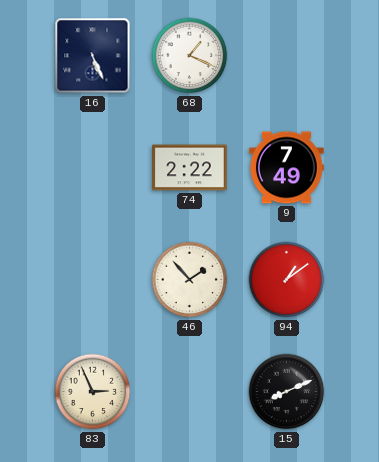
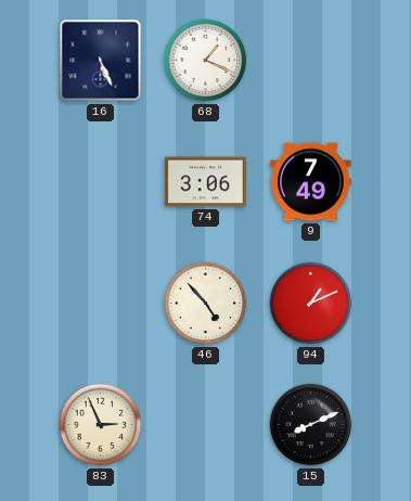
74: 2:22 -> 3:06
46: 1:53 -> 4:53
94: 1:09 -> 1:11
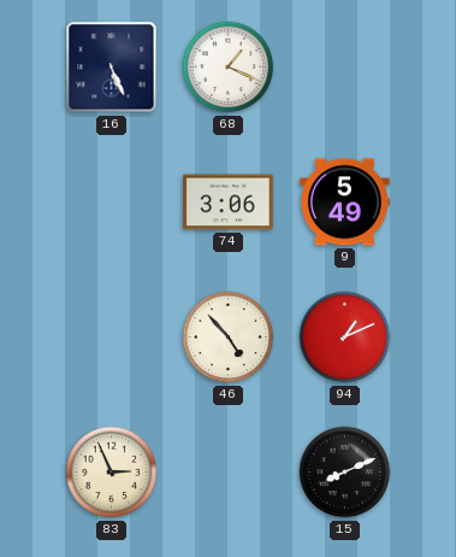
9: 7:49 -> 5:49
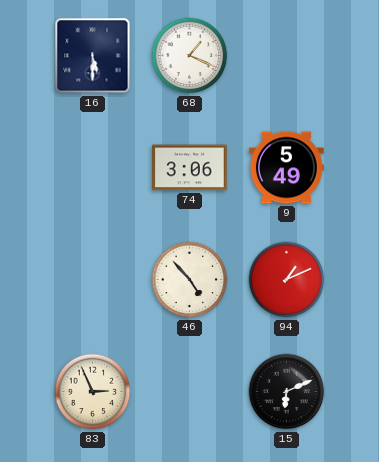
16: 5:26 -> 5:30
15: 8:11 -> 6:11
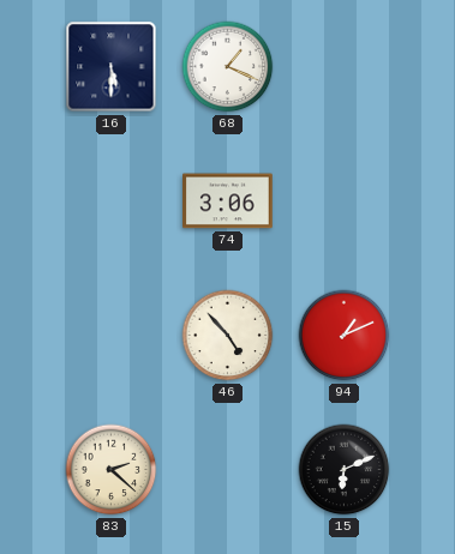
9: 5:49 -> none
83: 2:56 -> 2:22
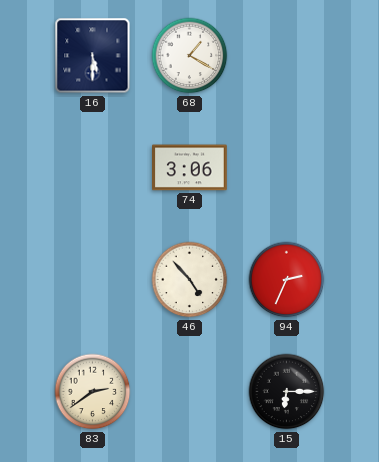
68: 1:19 -> 1:20
94: 1:11 -> 2:34
83: 2:22 -> 2:39
15: 6:11 -> 6:15
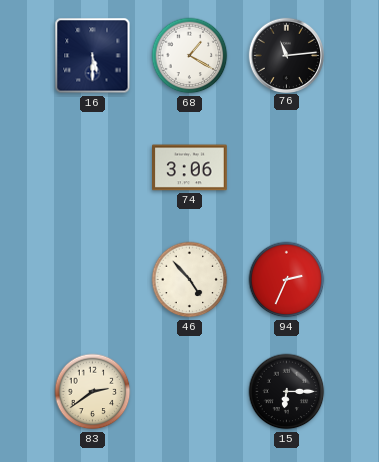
76: none -> 11:14
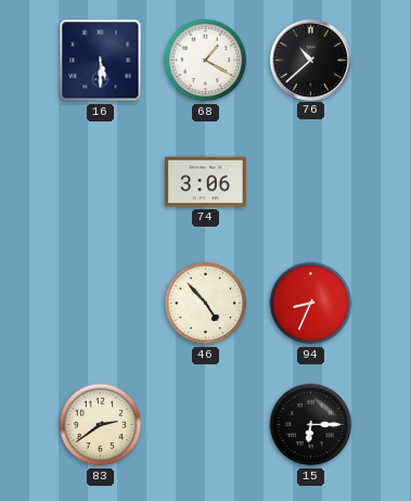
76: 11:14 -> 10:38
94: 2:34 -> 8:34
